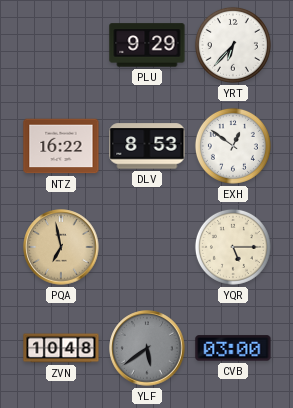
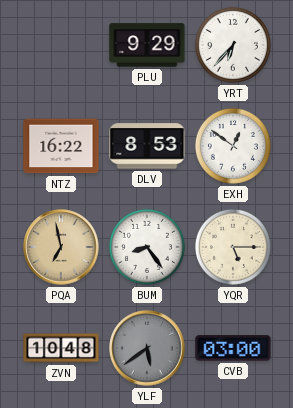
BUM: none -> 8:24
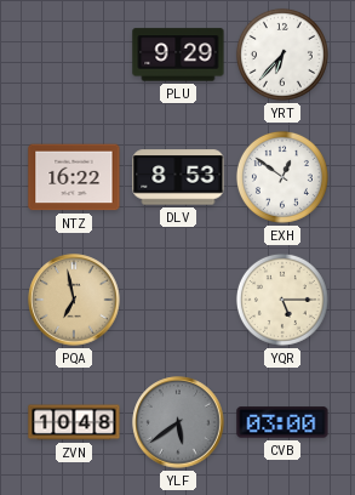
BUM: 8:24 -> none
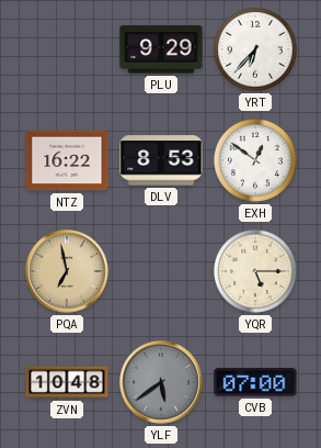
CVB: 03:00 -> 07:00
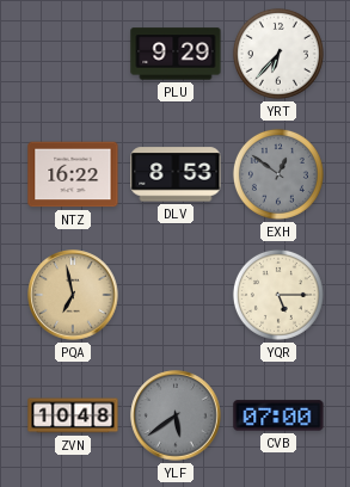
EXH dial: white -> grey
